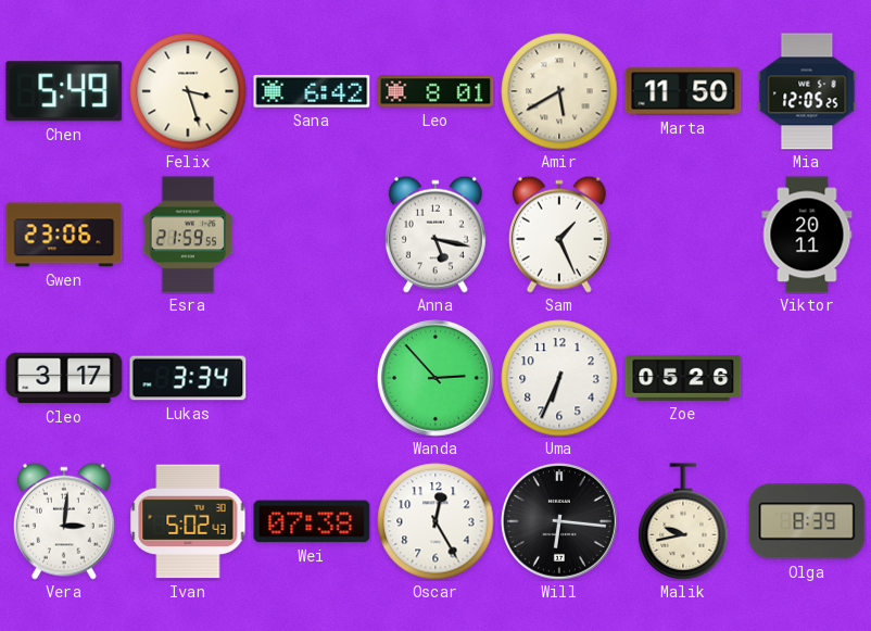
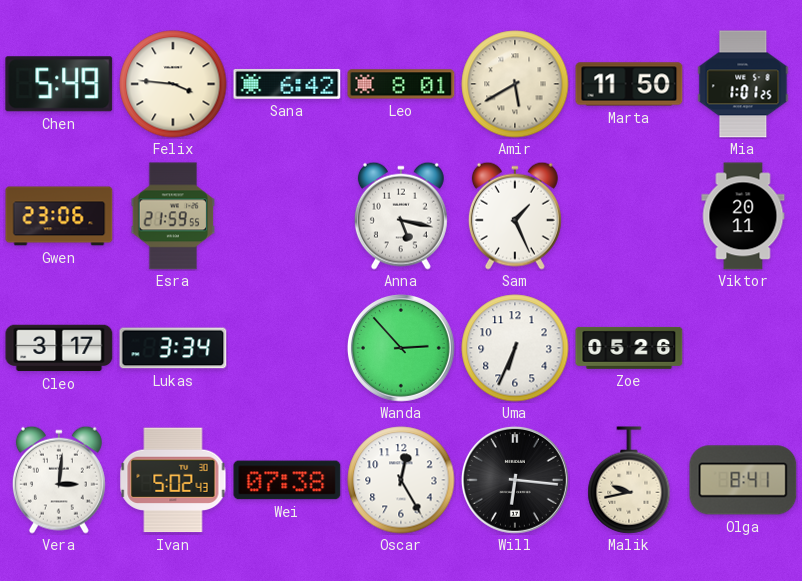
Felix: 3:27 -> 3:46
Mia: 12:05 -> 1:01
Olga: 8:39 -> 8:41
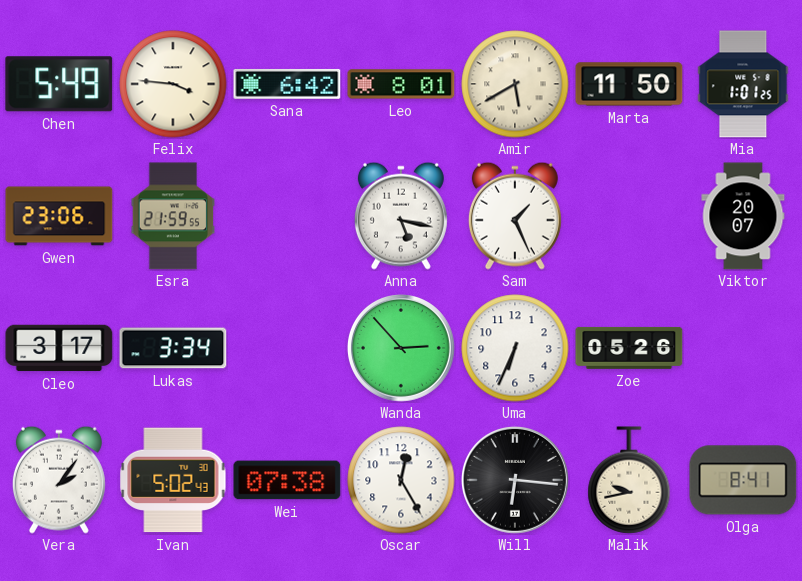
Viktor: 20:11 -> 20:07
Vera: 3:01 -> 2:06
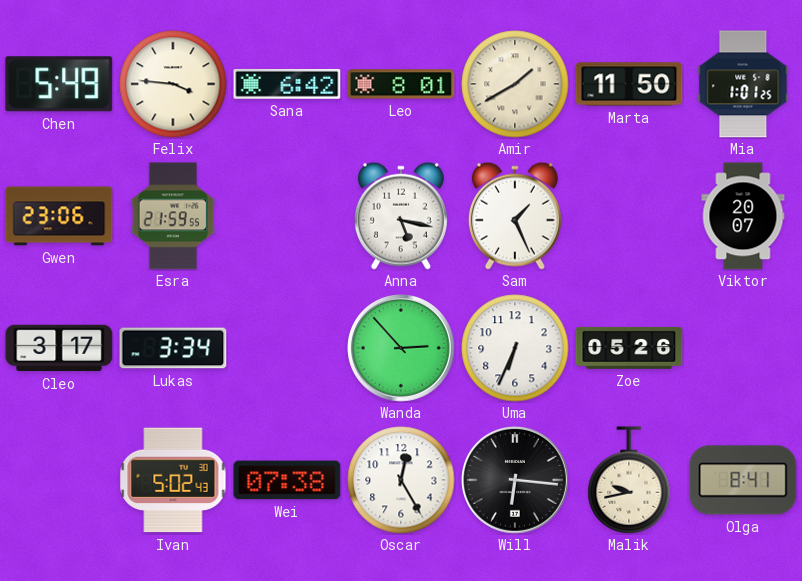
Amir: 5:40 -> 1:40
Vera: 2:06 -> none
